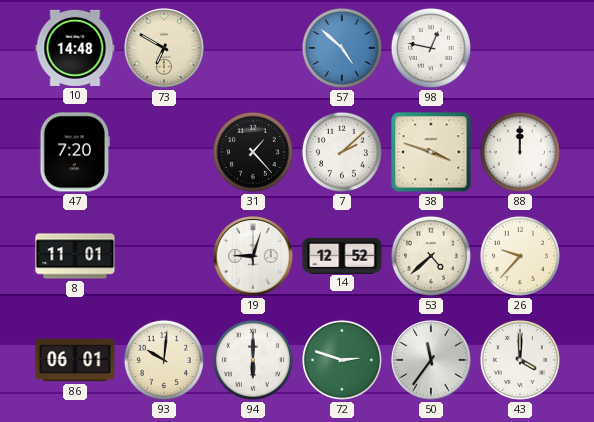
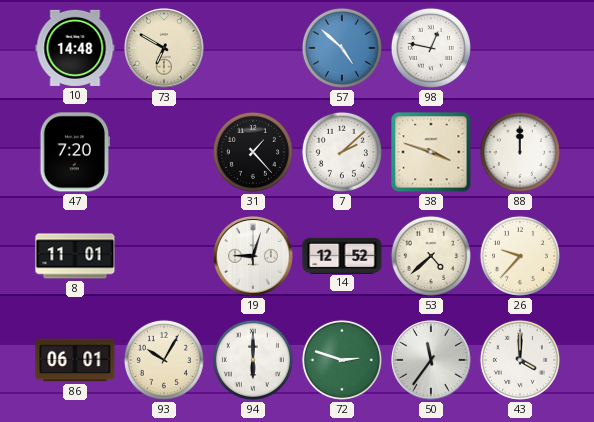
93: 10:01 -> 10:05
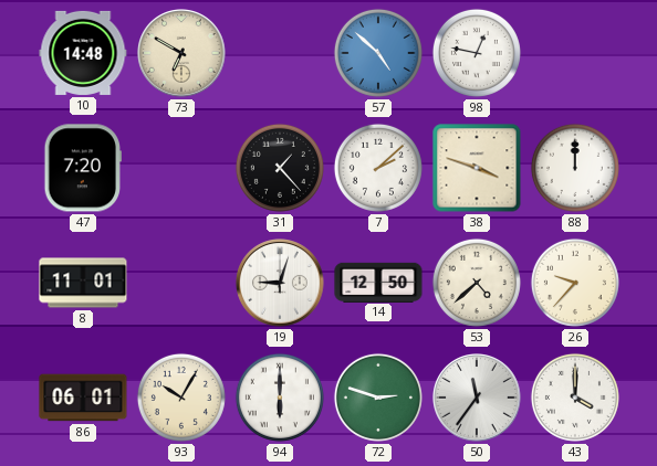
14: 12:52 -> 12:50
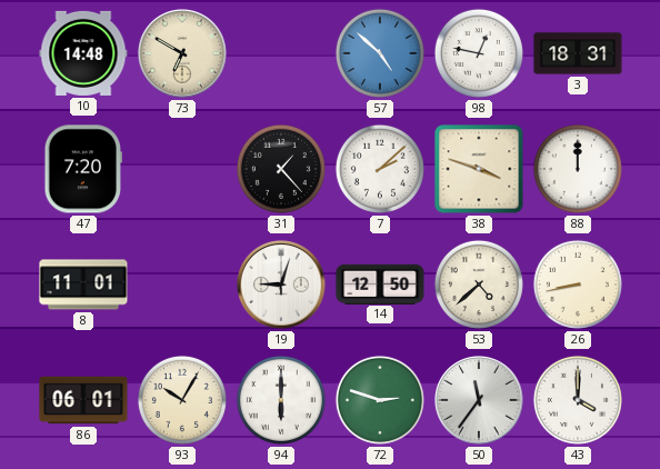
3: none -> 18:31
26: 9:37 -> 8:43
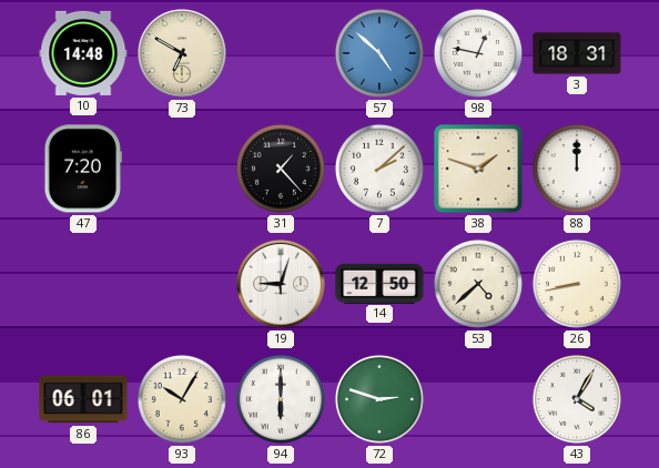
38: 3:48 -> 1:48
8: 11:01 -> none
50: 11:36 -> none
43: 4:00 -> 4:05
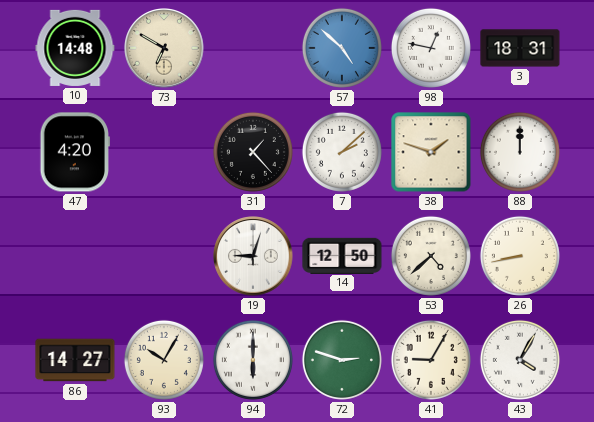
47: 7:20 -> 4:20
86: 06:01 -> 14:27
41: none -> 9:05
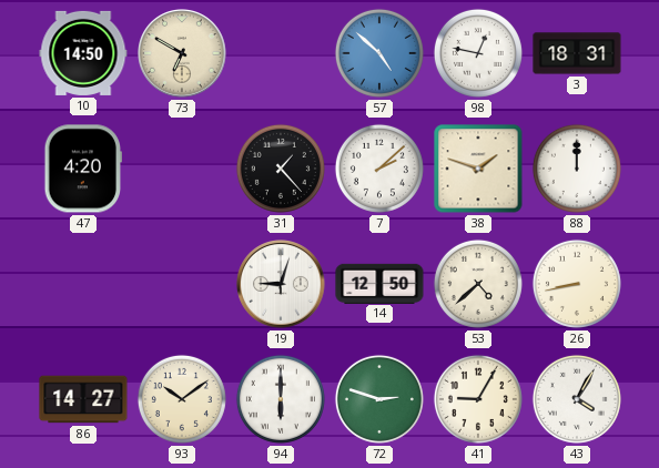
10: 14:48 -> 14:50
93: 10:05 -> 10:09
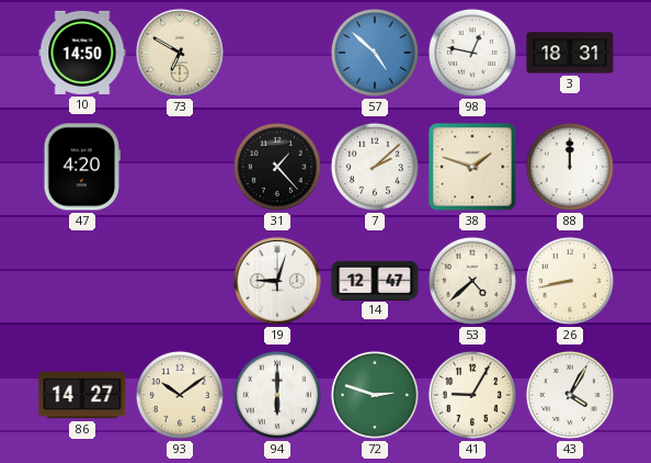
14: 12:50 -> 12:47
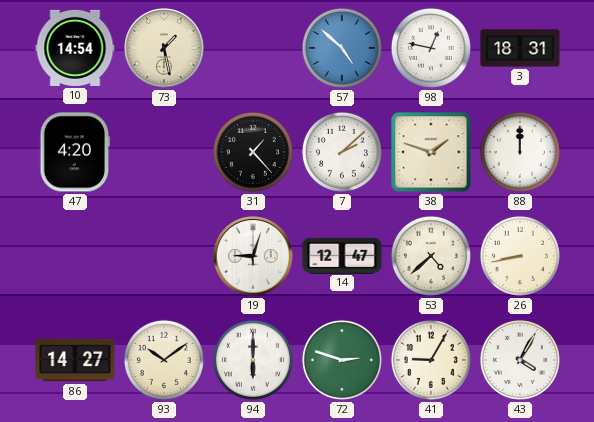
10: 14:50 -> 14:54
73: 6:50 -> 1:28
